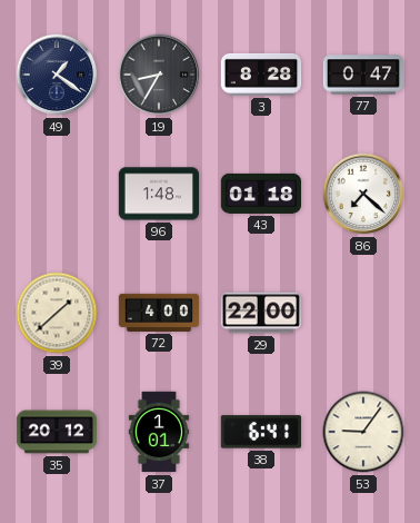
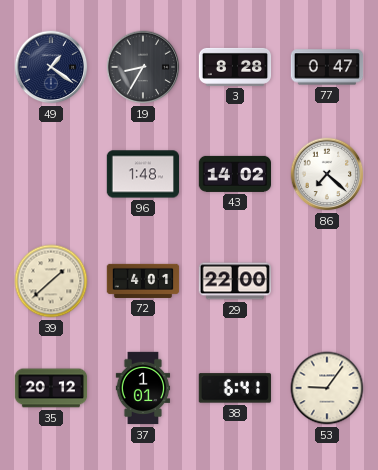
43: 01:18 -> 14:02
72: 4:00 -> 4:01
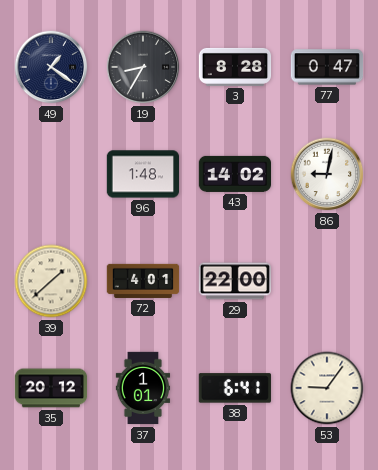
86: 7:22 -> 9:02
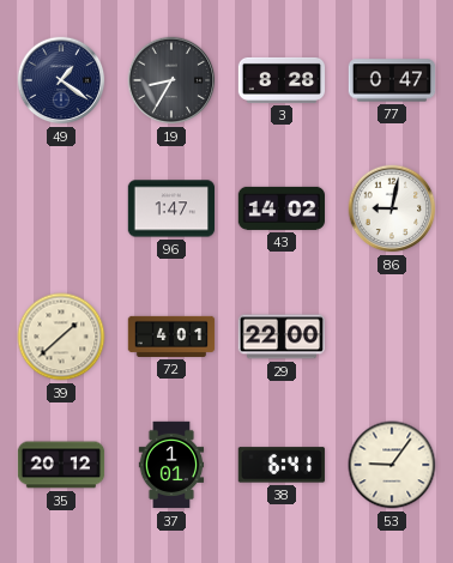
96: 1:48 -> 1:47
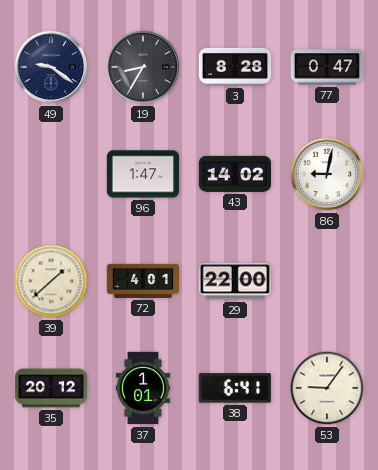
49: 1:21 -> 9:21
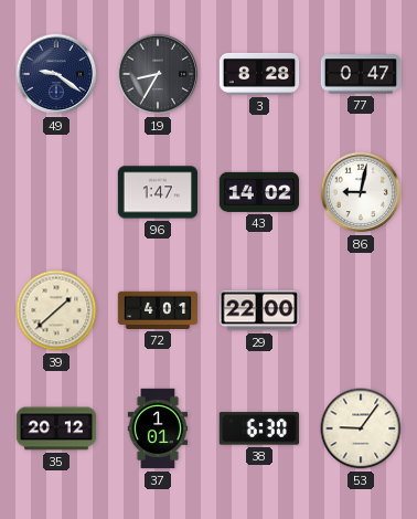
38: 6:41 -> 6:30
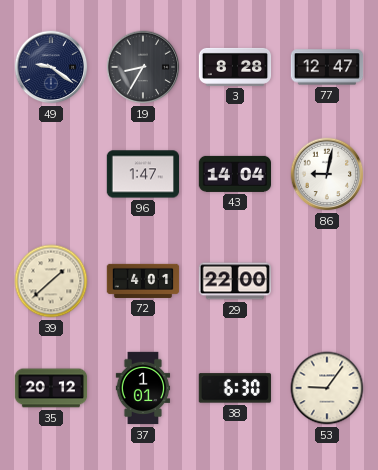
77: 0:47 -> 12:47
43: 14:02 -> 14:04
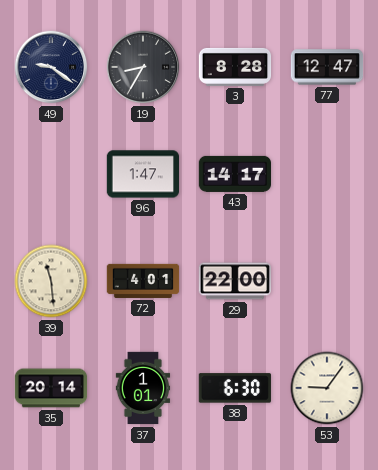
43: 14:04 -> 14:17
86: 9:02 -> none
39: 1:38 -> 11:29
35: 20:12 -> 20:14
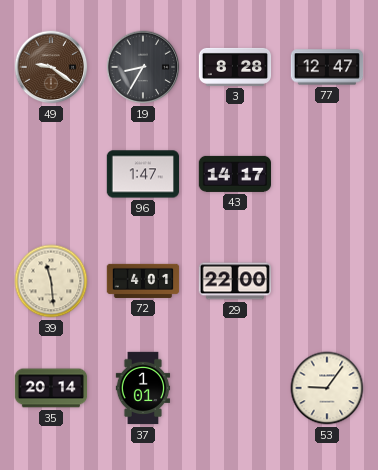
49 dial: navy -> brown
38: 6:30 -> none
